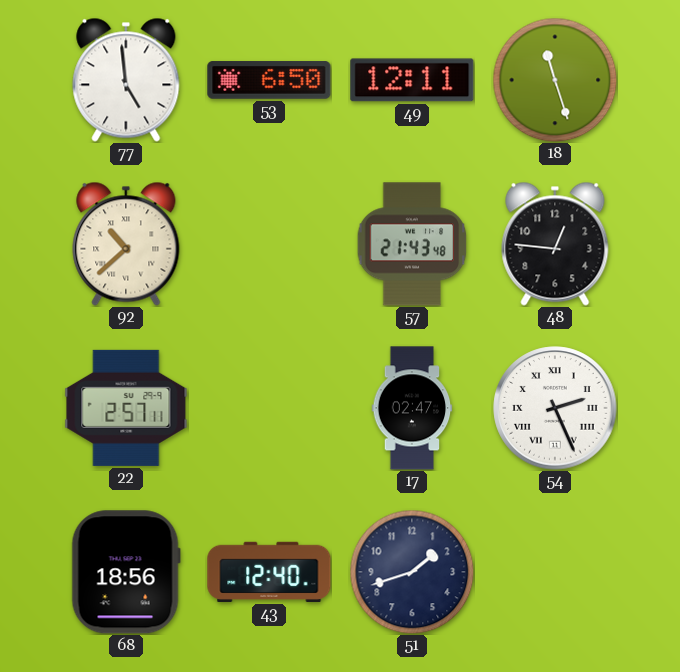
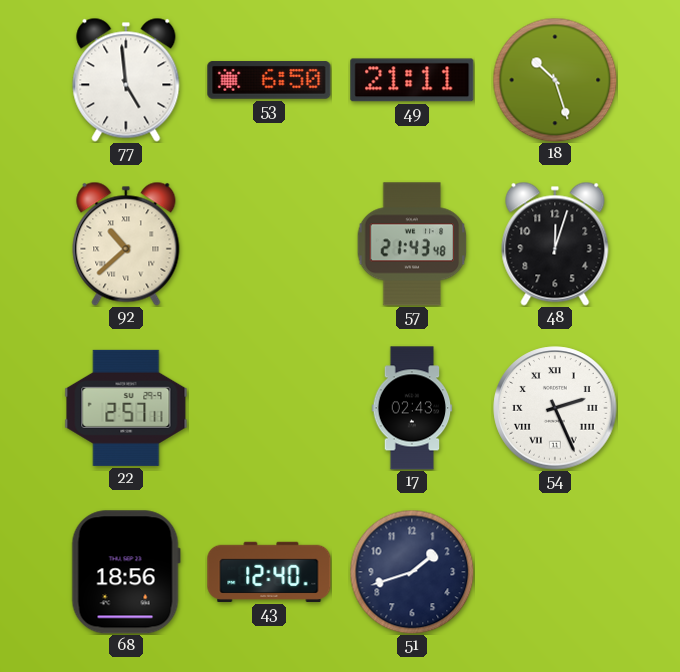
49: 12:11 -> 21:11
18: 11:27 -> 10:27
48: 12:46 -> 12:03
17: 02:47 -> 02:43
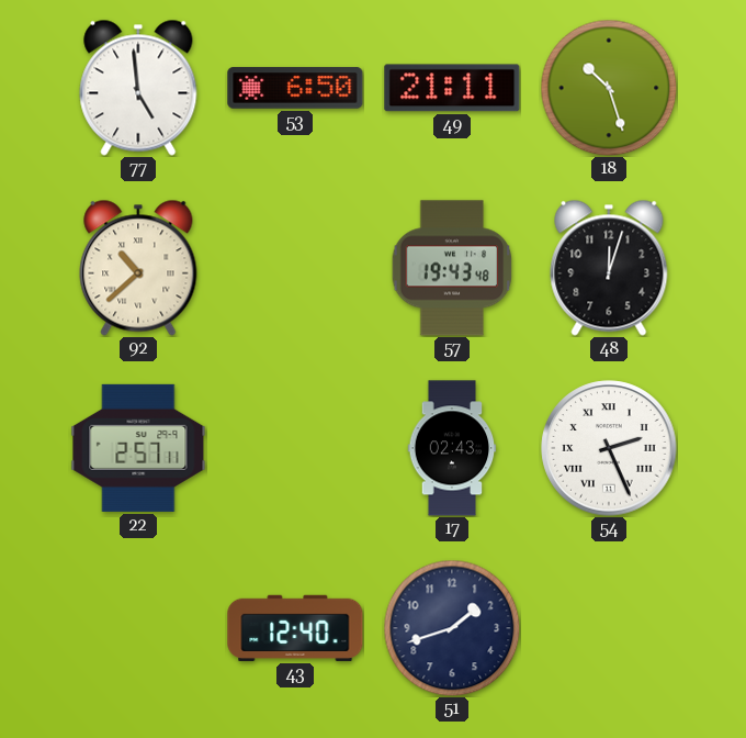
57: 21:43 -> 19:43
68: 18:56 -> none
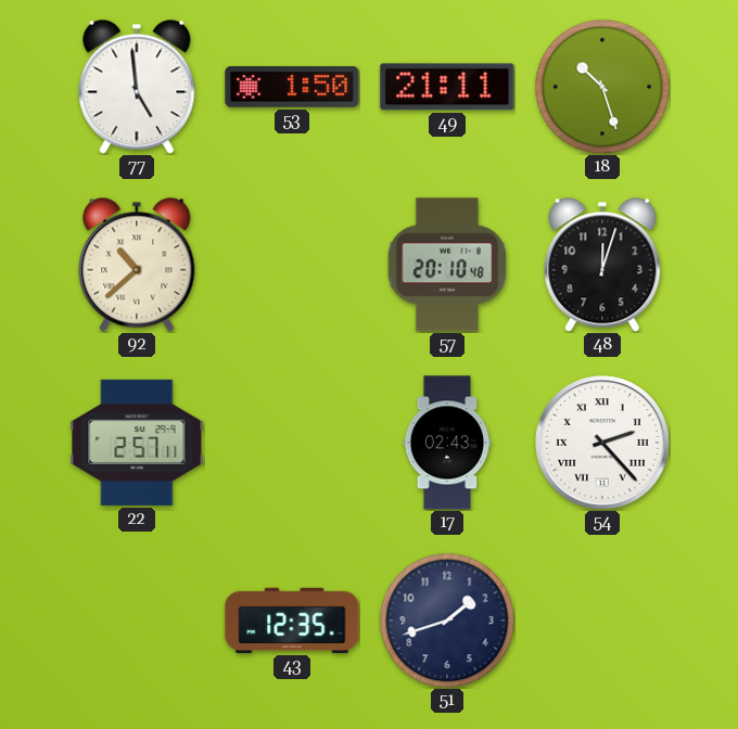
53: 6:50 -> 1:50
57: 19:43 -> 20:10
54: 2:26 -> 2:23
43: 12:40 -> 12:35
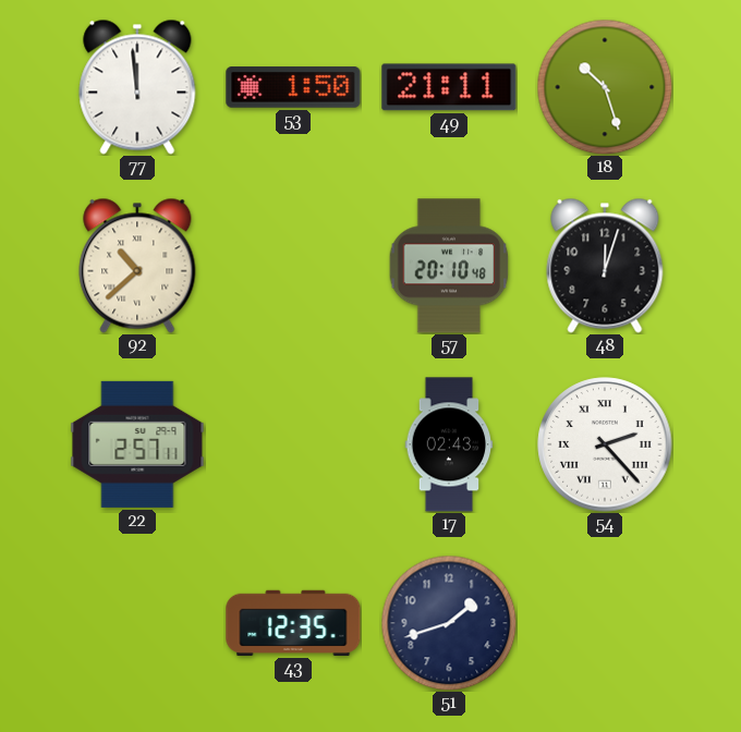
77: 4:59 -> 11:59
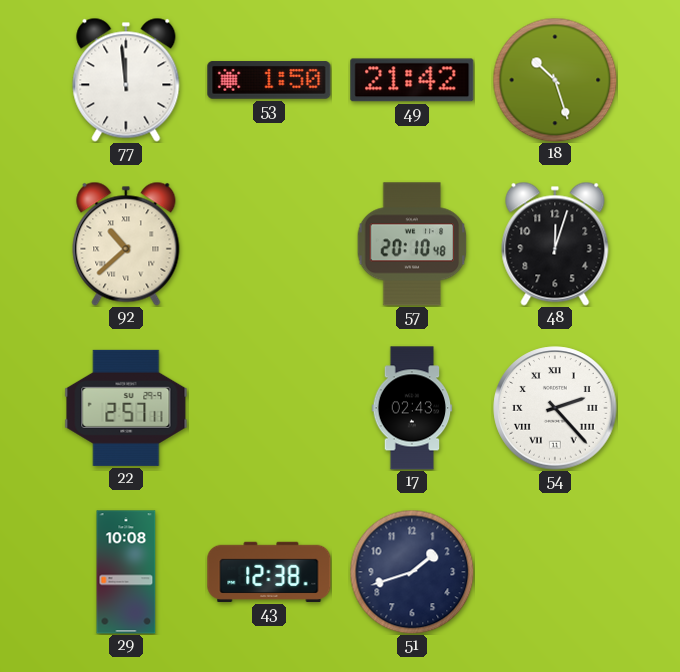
49: 21:11 -> 21:42
29: none -> 10:08
43: 12:35 -> 12:38
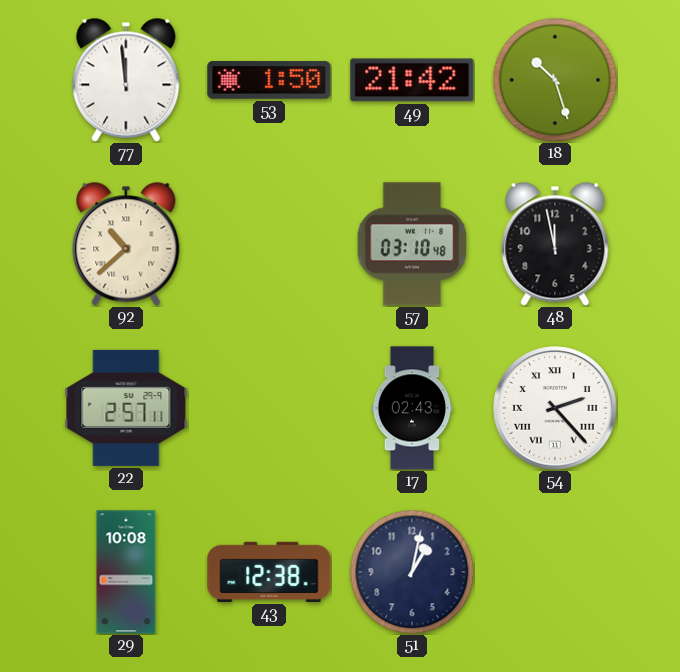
57: 20:10 -> 03:10
48: 12:03 -> 11:58
51: 1:42 -> 1:02
